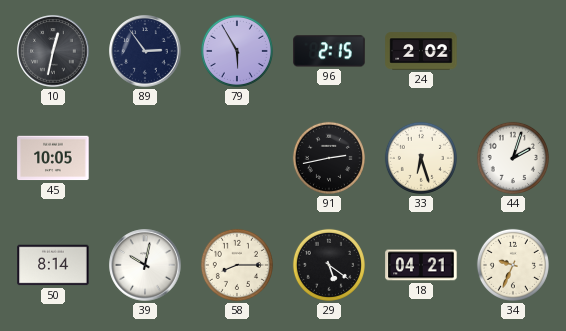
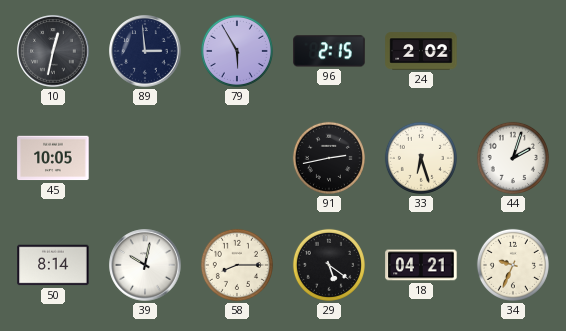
89: 2:54 -> 2:59
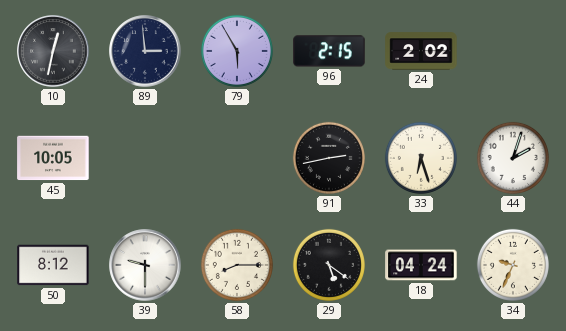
50: 8:14 -> 8:12
39: 10:02 -> 9:30
18: 04:21 -> 04:24
